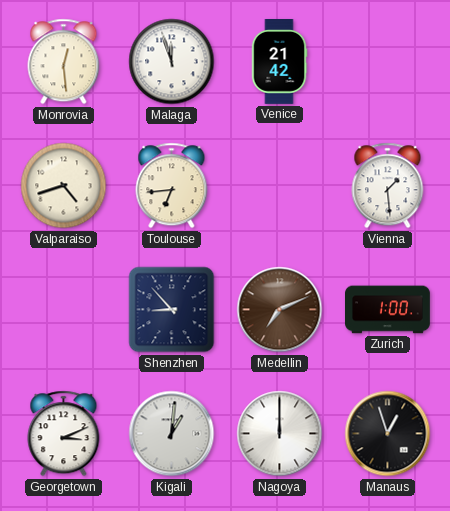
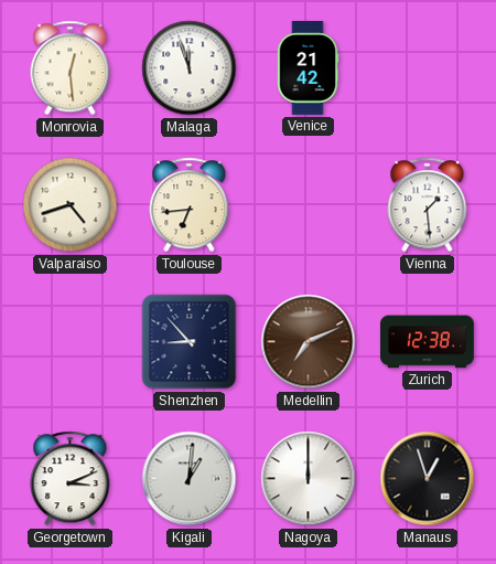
Zurich: 1:00 -> 12:38
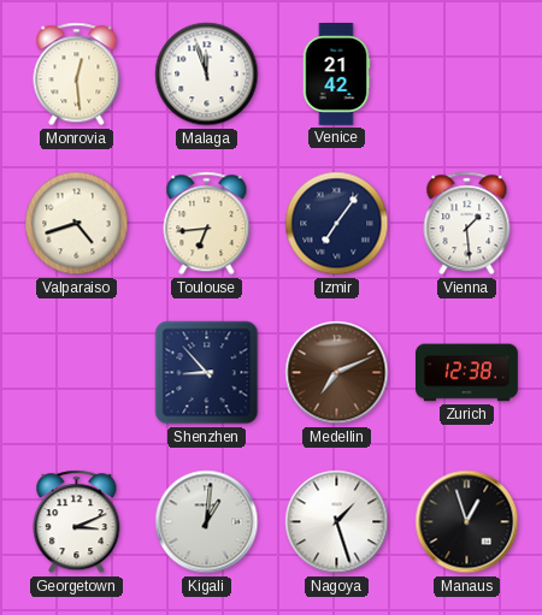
Izmir: none -> 7:06
Nagoya: 12:00 -> 1:27
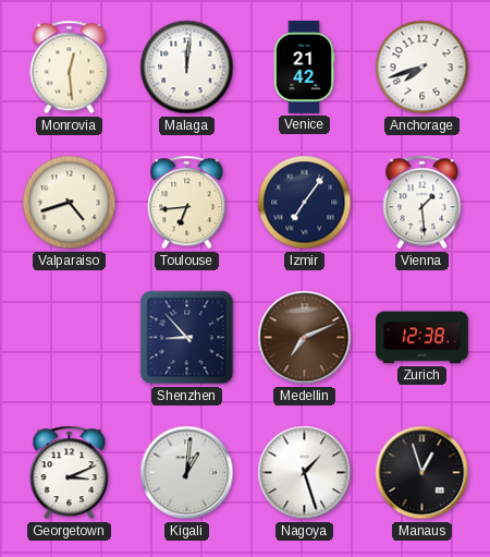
Malaga: 11:57 -> 12:01
Anchorage: none -> 7:42
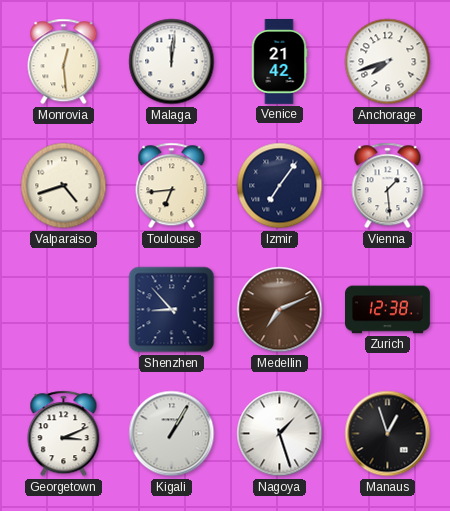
Kigali: 1:01 -> 1:05
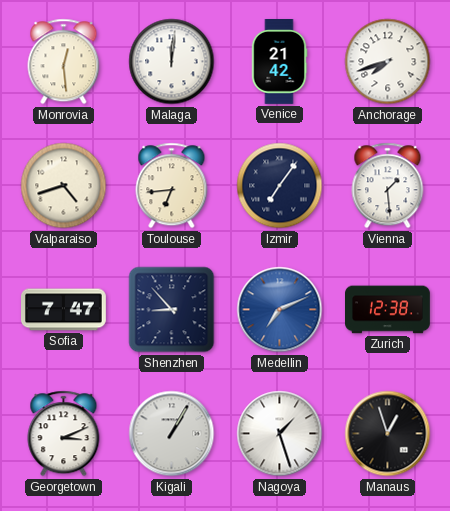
Sofia: none -> 7:47
Medellin dial: brown -> blue
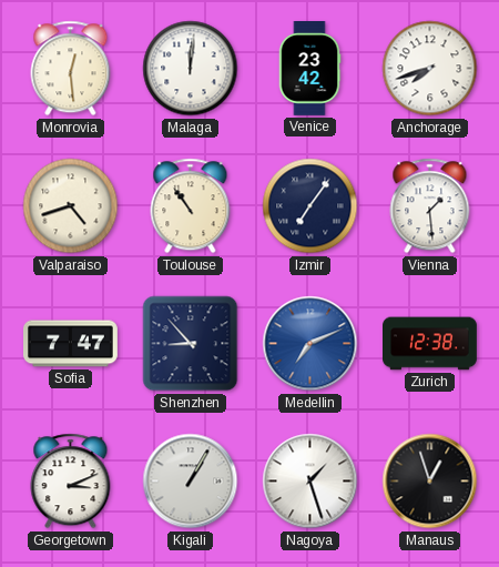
Venice: 21:42 -> 23:42
Toulouse: 6:44 -> 10:54
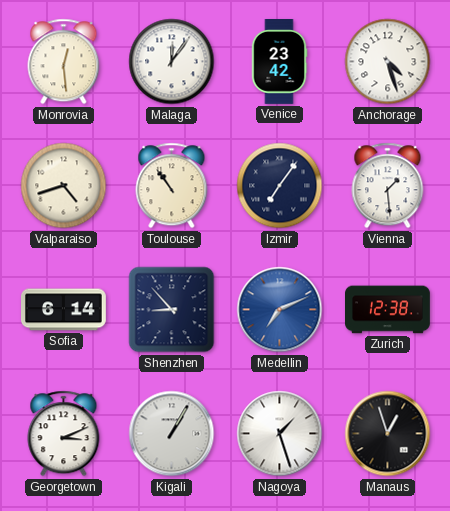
Malaga: 12:01 -> 12:06
Anchorage: 7:42 -> 4:27
Sofia: 7:47 -> 6:14
